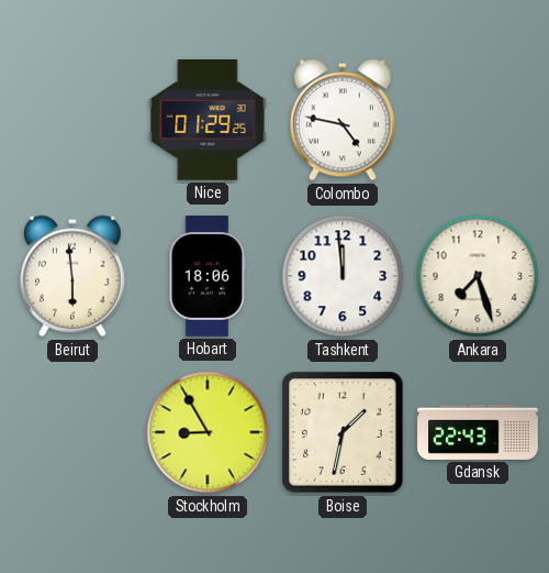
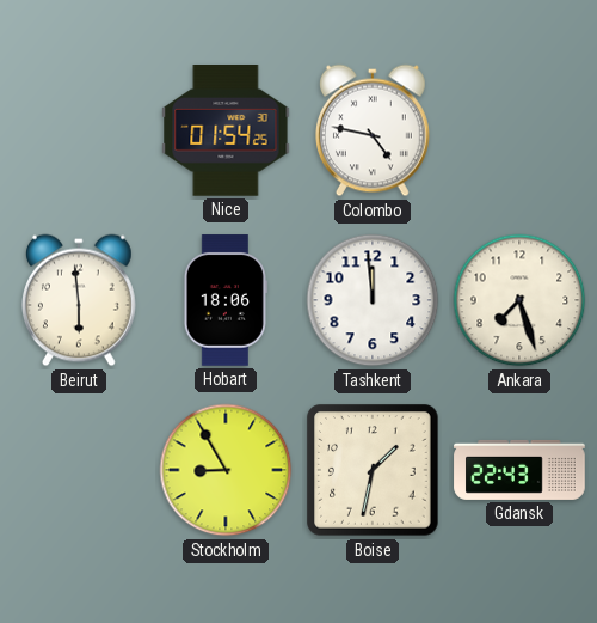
Nice: 01:29 -> 01:54
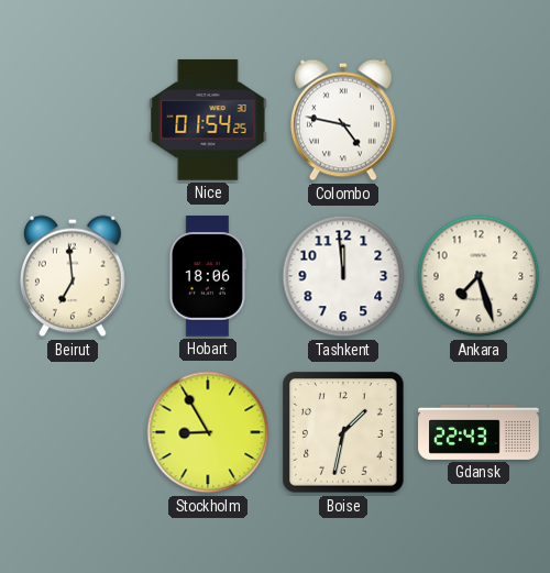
Beirut: 5:59 -> 6:59
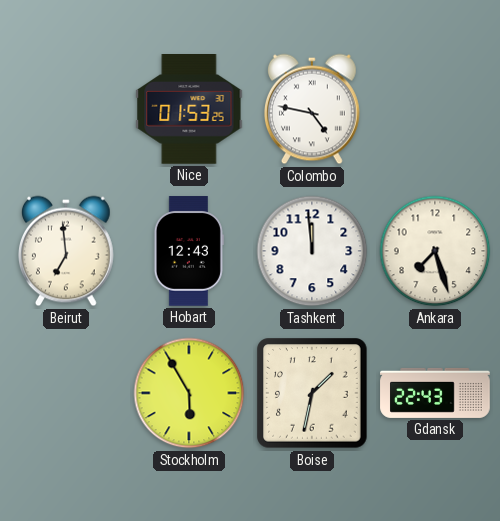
Nice: 01:54 -> 01:53
Hobart: 18:06 -> 12:43
Stockholm: 8:55 -> 5:55
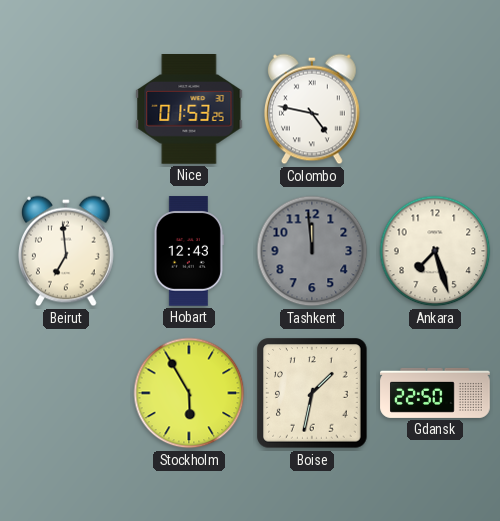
Tashkent dial: white -> grey
Gdansk: 22:43 -> 22:50
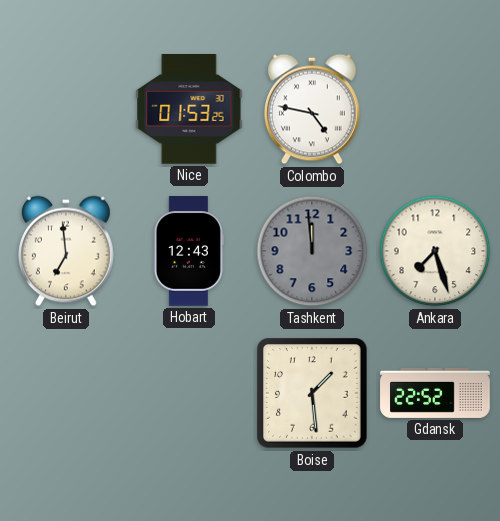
Stockholm: 5:55 -> none
Boise: 1:32 -> 1:29
Gdansk: 22:50 -> 22:52
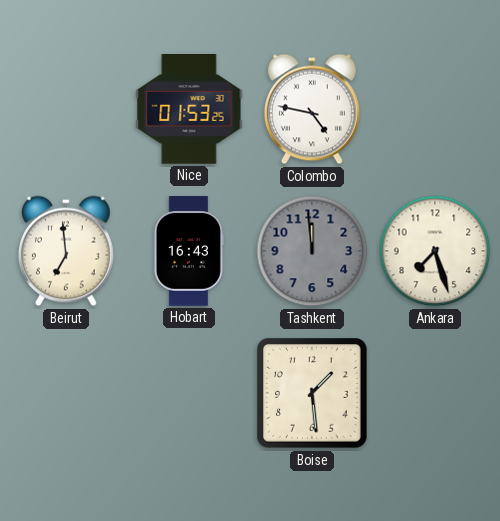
Hobart: 12:43 -> 16:43
Gdansk: 22:52 -> none
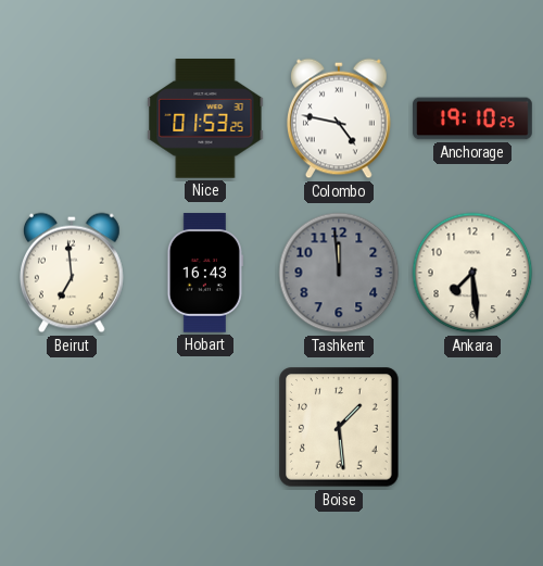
Anchorage: none -> 19:10
Ankara: 7:27 -> 7:29
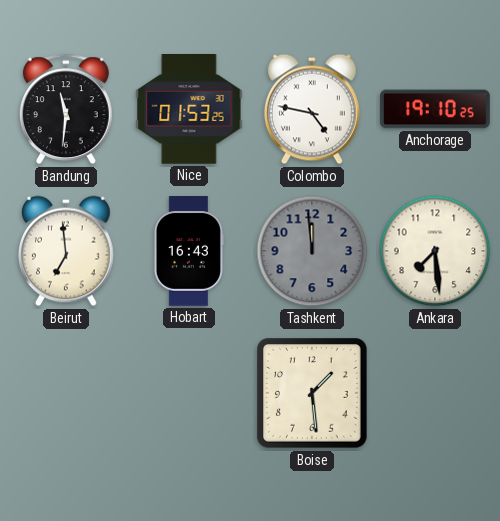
Bandung: none -> 11:31
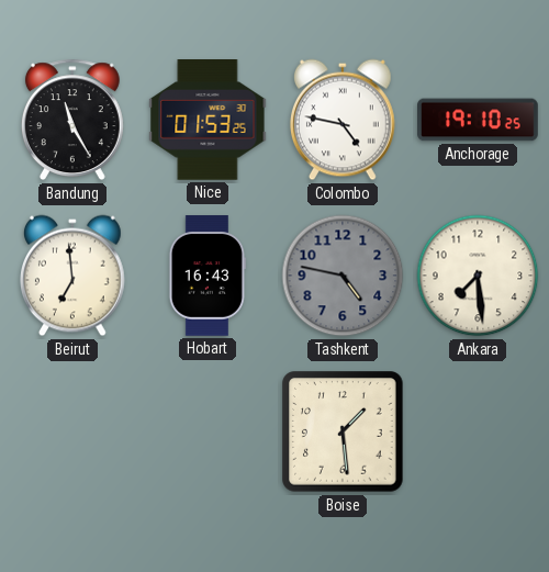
Bandung: 11:31 -> 11:25
Tashkent: 11:59 -> 4:47
